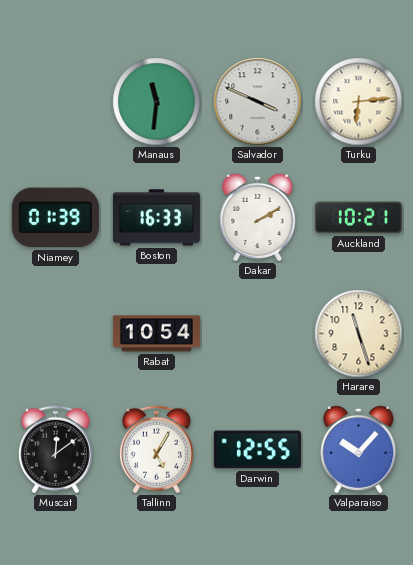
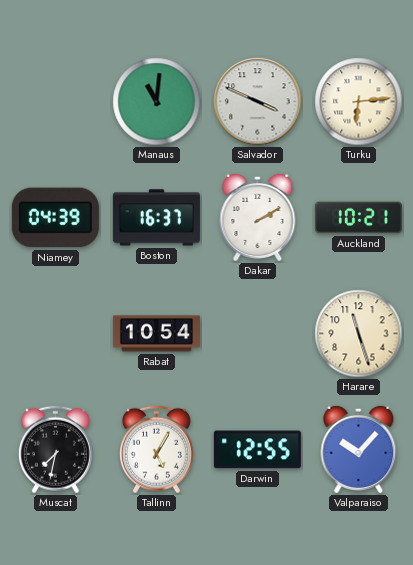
Manaus: 11:31 -> 11:01
Niamey: 01:39 -> 04:39
Boston: 16:33 -> 16:37
Muscat: 12:09 -> 7:32
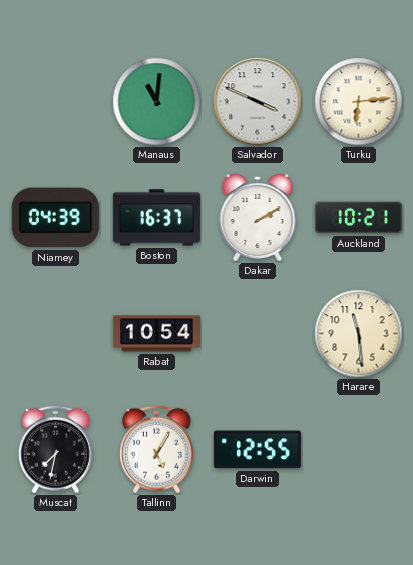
Harare: 11:27 -> 11:29
Valparaiso: 10:07 -> none
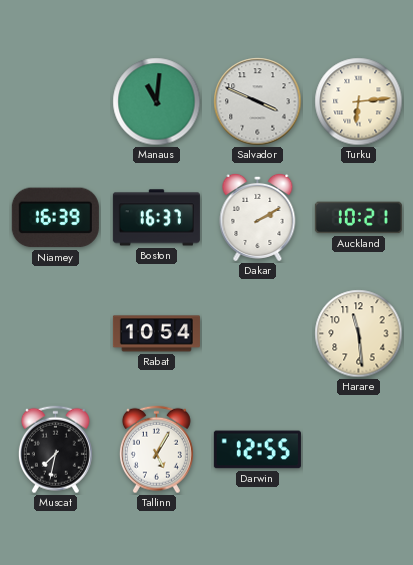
Niamey: 04:39 -> 16:39
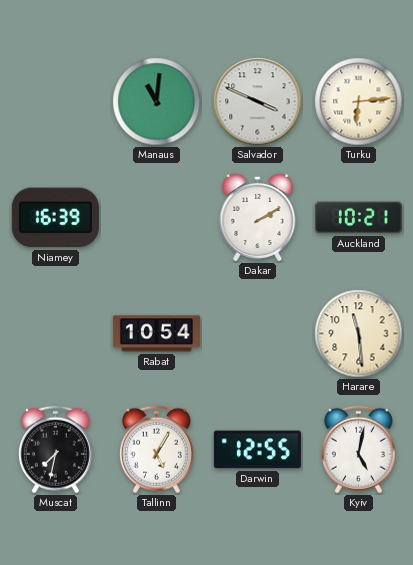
Boston: 16:37 -> none
Kyiv: none -> 5:02
